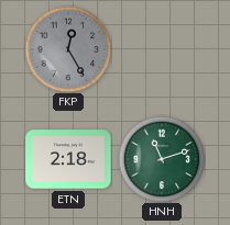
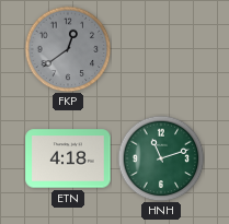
FKP: 12:25 -> 12:39
ETN: 2:18 -> 4:18
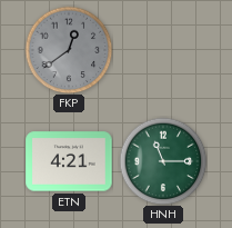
ETN: 4:18 -> 4:21
HNH: 11:12 -> 11:15
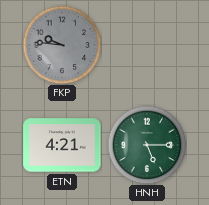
FKP: 12:39 -> 9:46
HNH: 11:15 -> 5:15
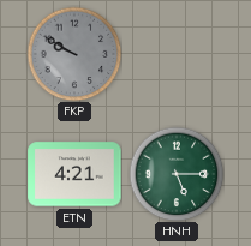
FKP: 9:46 -> 9:50
